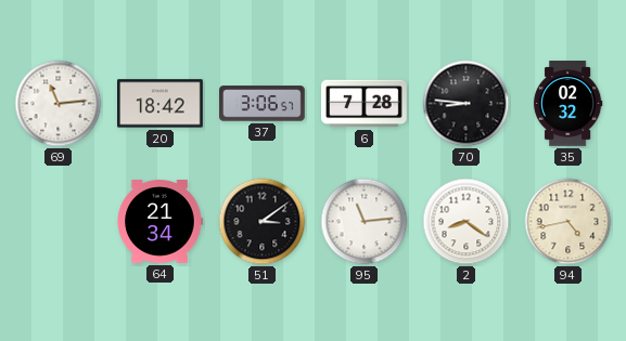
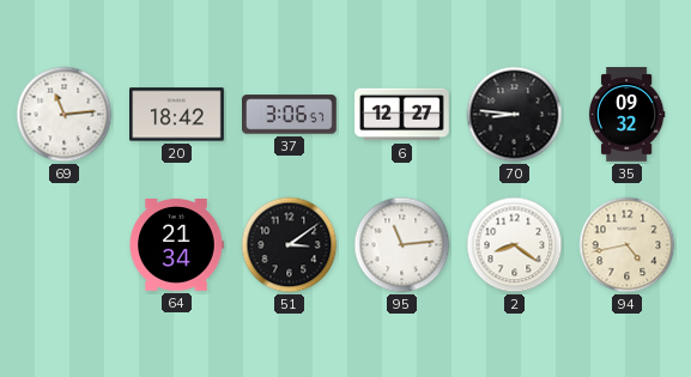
6: 7:28 -> 12:27
35: 02:32 -> 09:32
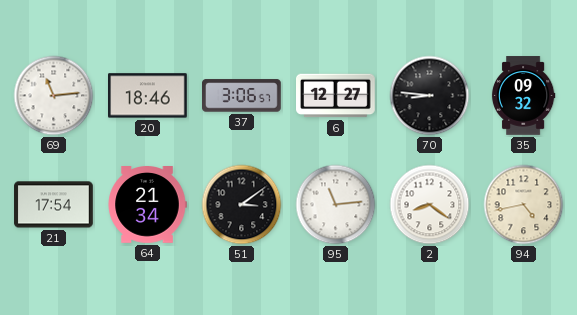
20: 18:42 -> 18:46
21: none -> 17:54
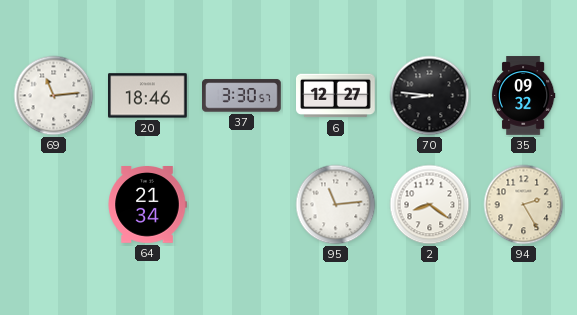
37: 3:06 -> 3:30
21: 17:54 -> none
51: 3:09 -> none
94: 4:43 -> 2:25
